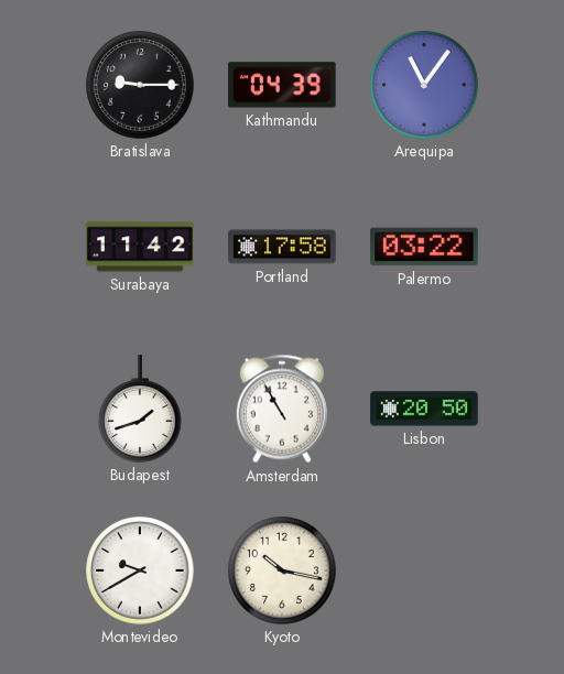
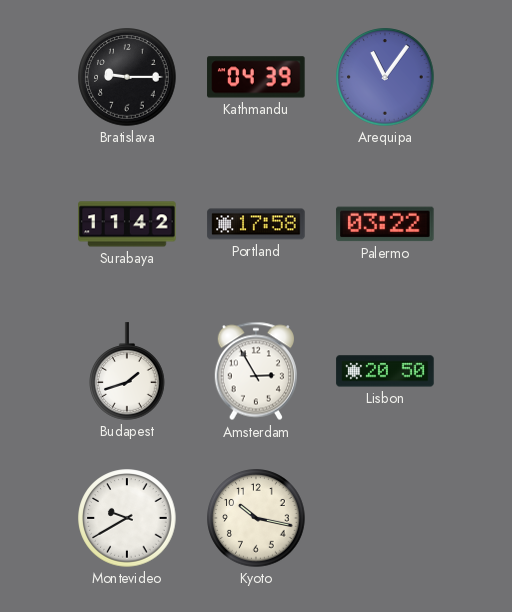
Amsterdam: 10:55 -> 2:55
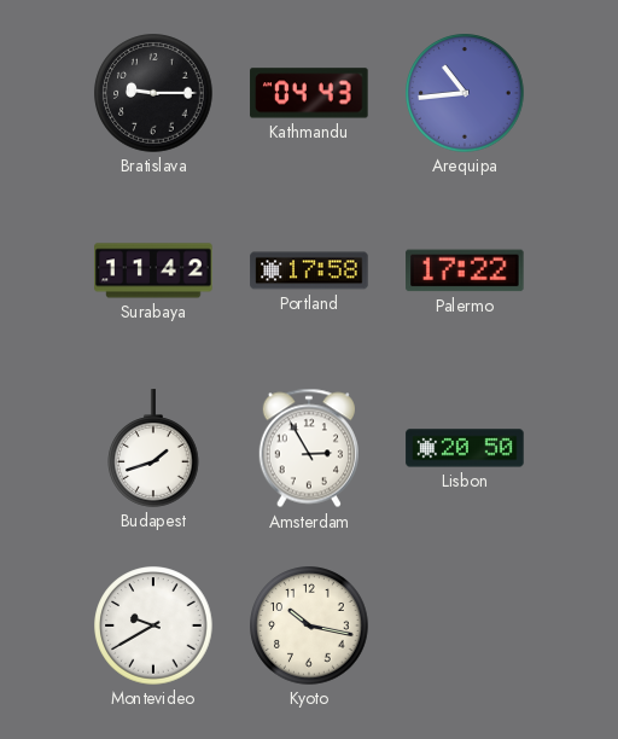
Kathmandu: 04:39 -> 04:43
Arequipa: 11:06 -> 10:44
Palermo: 03:22 -> 17:22
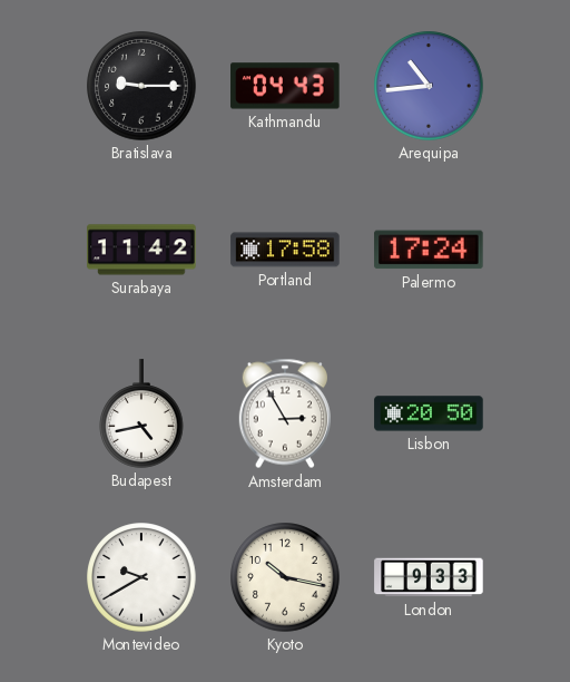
Palermo: 17:22 -> 17:24
Budapest: 1:42 -> 4:43
London: none -> 9:33
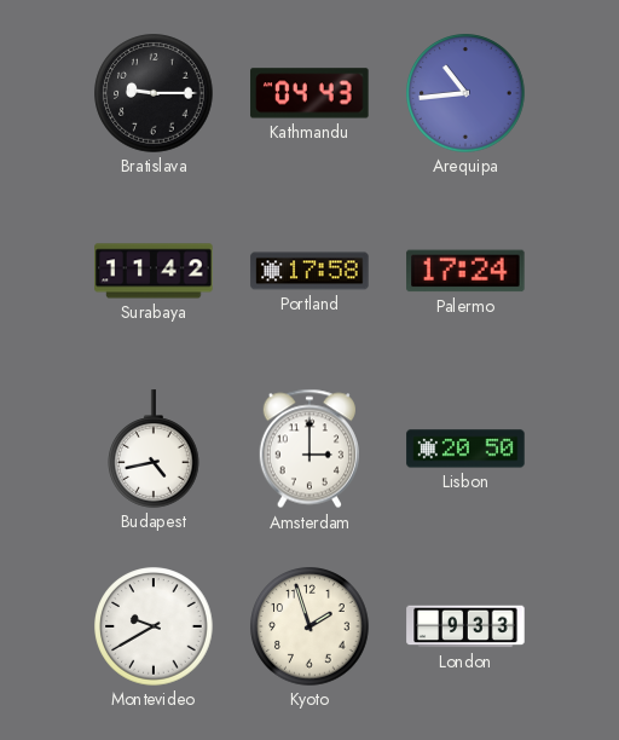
Amsterdam: 2:55 -> 3:00
Kyoto: 10:17 -> 1:57
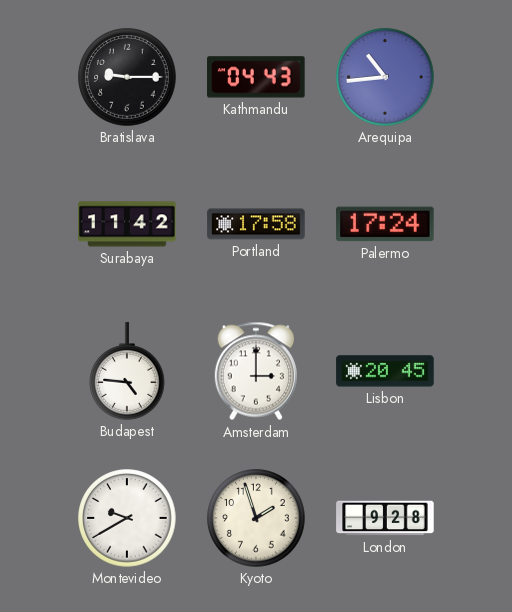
Budapest: 4:43 -> 4:46
Lisbon: 20:50 -> 20:45
London: 9:33 -> 9:28
